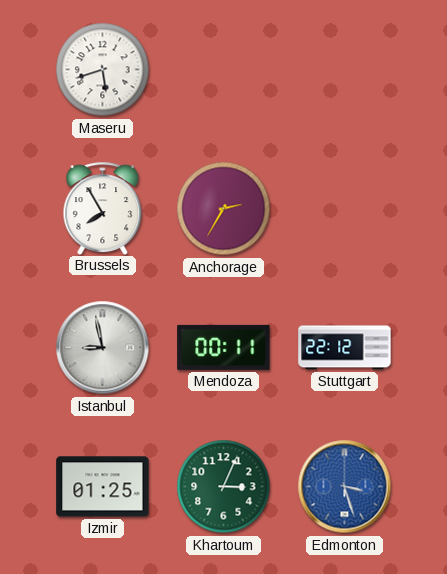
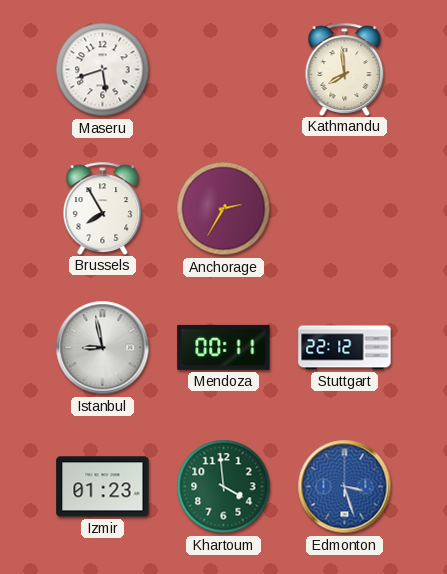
Kathmandu: none -> 7:59
Izmir: 01:25 -> 01:23
Khartoum: 3:04 -> 3:59
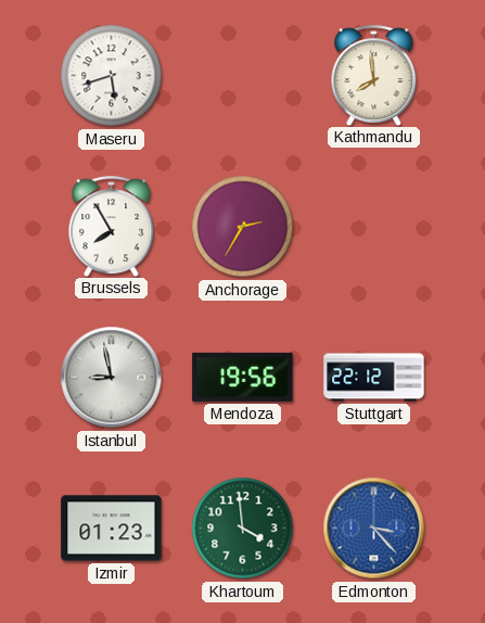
Mendoza: 00:11 -> 19:56
Edmonton: 3:27 -> 3:23
